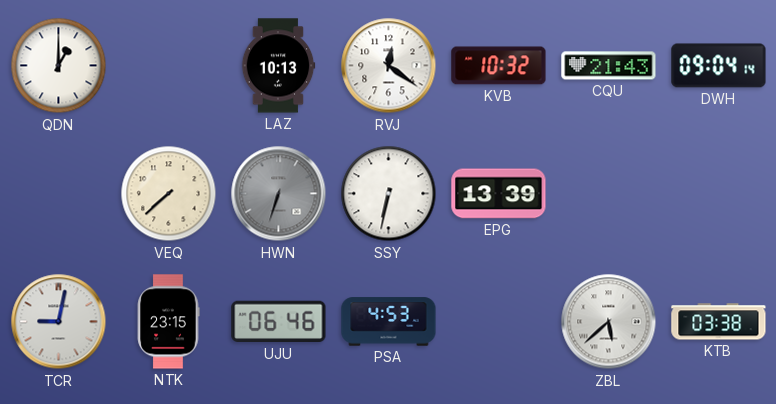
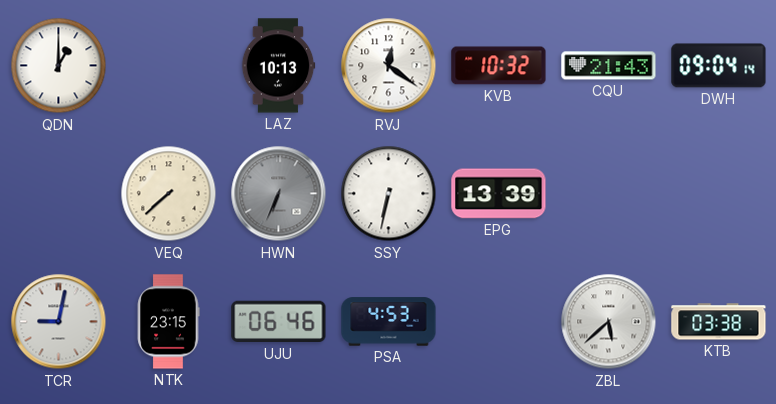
HWN: 6:33 -> 6:34
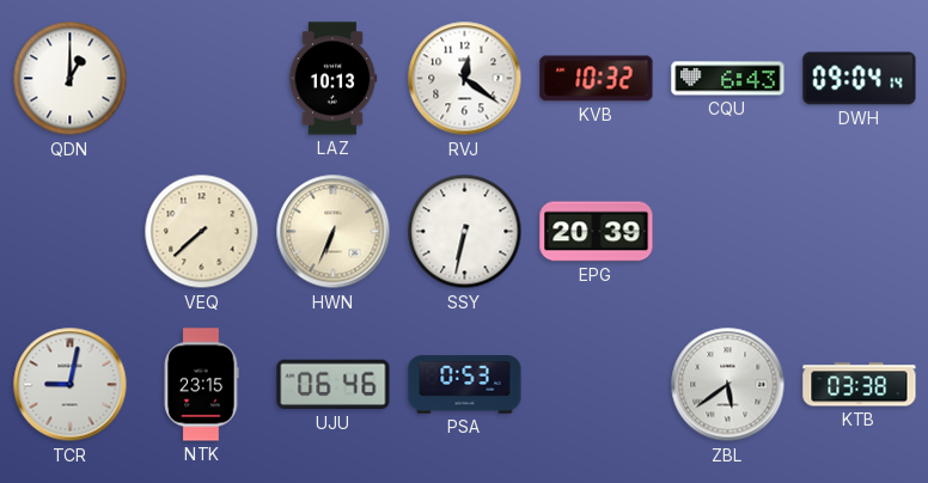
CQU: 21:43 -> 6:43
HWN dial: grey -> cream
EPG: 13:39 -> 20:39
PSA: 4:53 -> 0:53
ZBL: 5:38 -> 5:39
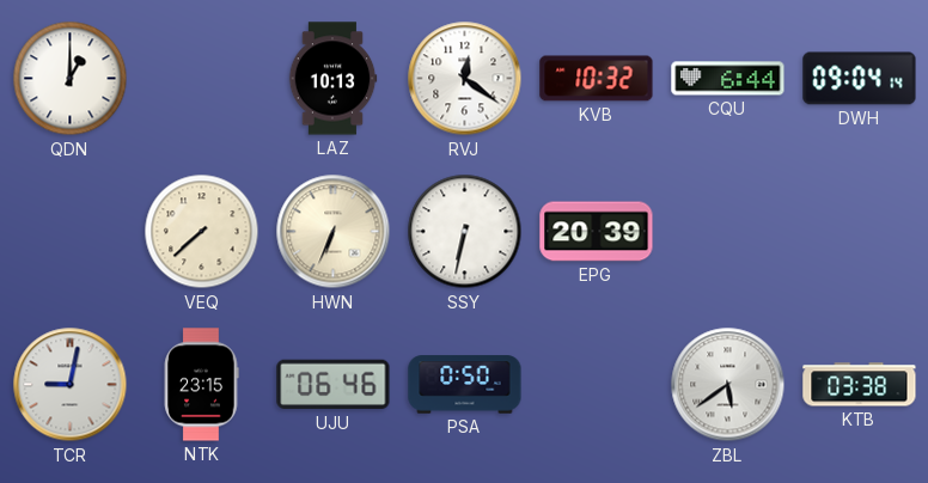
CQU: 6:43 -> 6:44
PSA: 0:53 -> 0:50
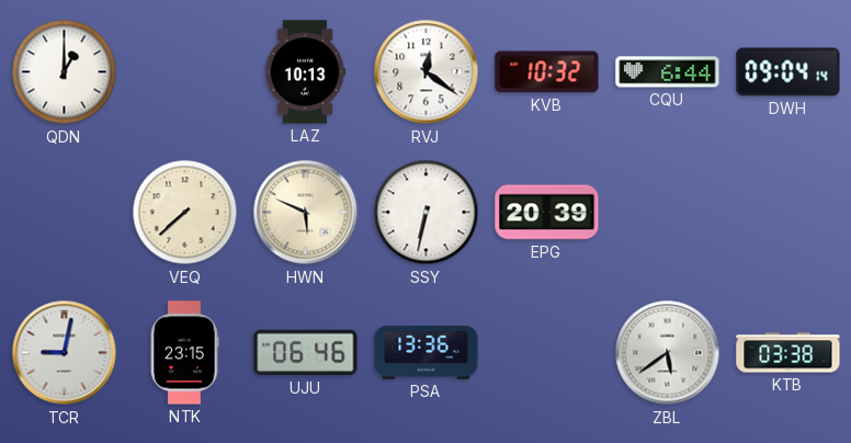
HWN: 6:34 -> 5:49
PSA: 0:50 -> 13:36
